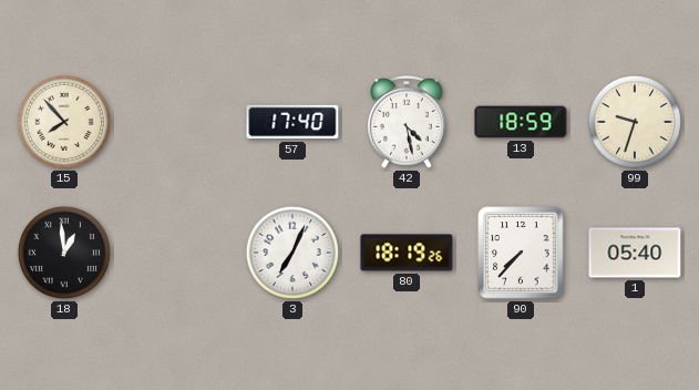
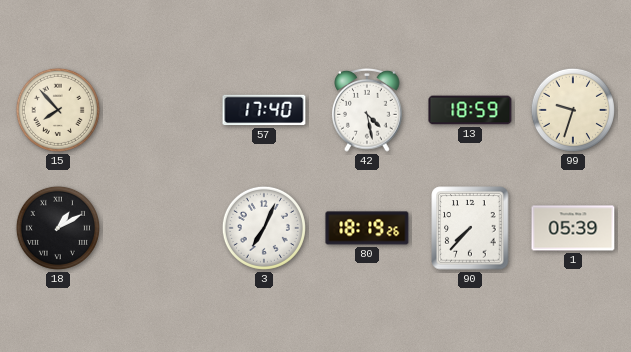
18: 12:59 -> 1:10
1: 05:40 -> 05:39
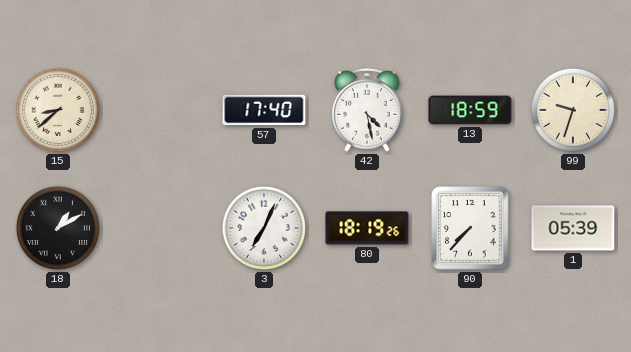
15: 7:53 -> 8:38
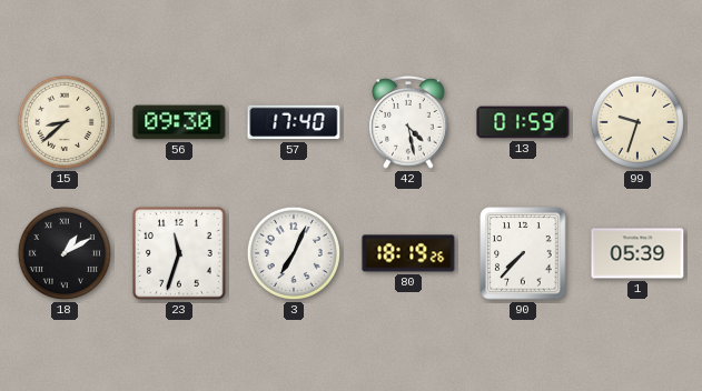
56: none -> 09:30
13: 18:59 -> 01:59
23: none -> 11:33
